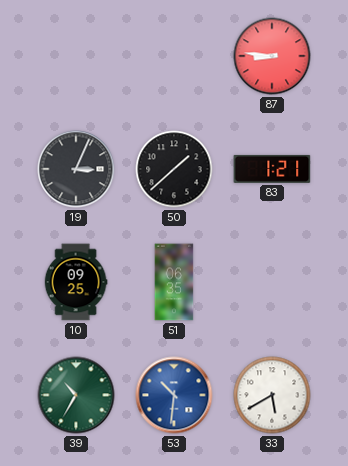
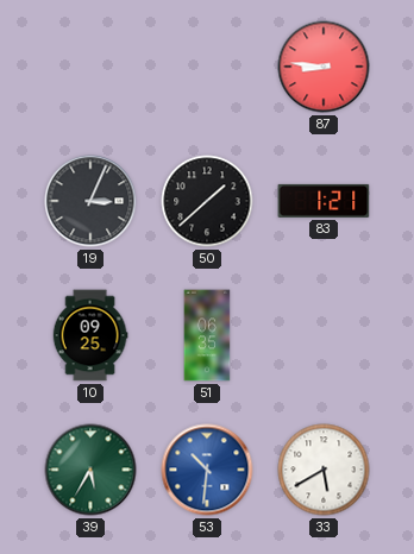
39: 10:35 -> 5:35
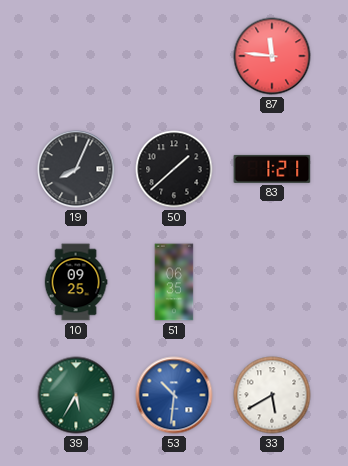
87: 8:46 -> 11:46
19: 3:04 -> 8:04
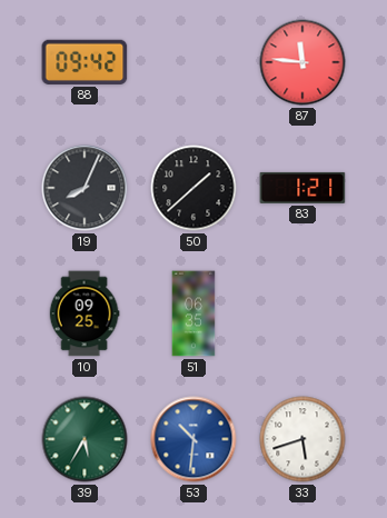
88: none -> 09:42
33: 5:40 -> 5:42
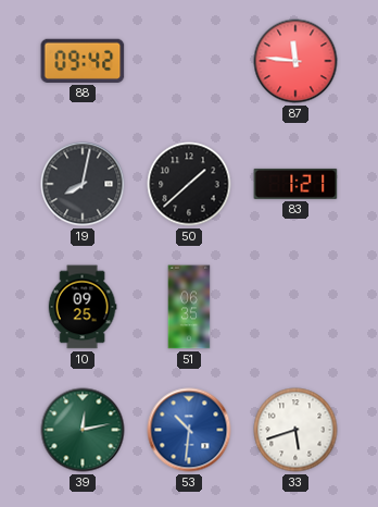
19: 8:04 -> 8:02
39: 5:35 -> 12:13
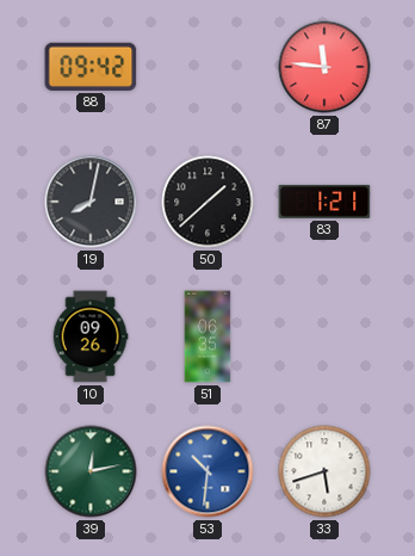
10: 09:25 -> 09:26
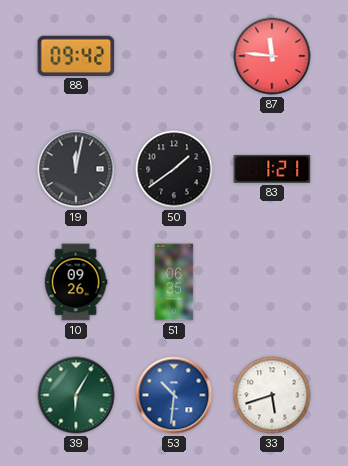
19: 8:02 -> 12:02
50: 1:38 -> 1:39
39: 12:13 -> 6:05
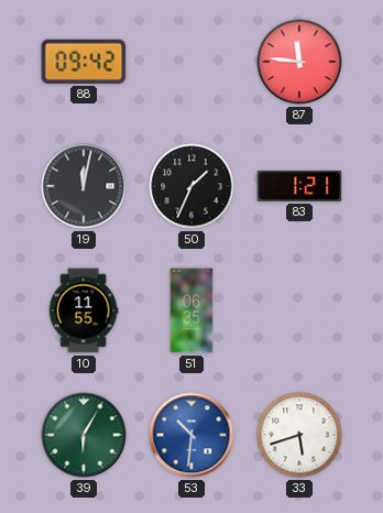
50: 1:39 -> 1:34
10: 09:26 -> 11:55
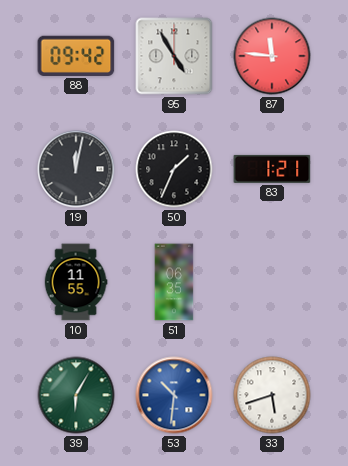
95: none -> 4:55
